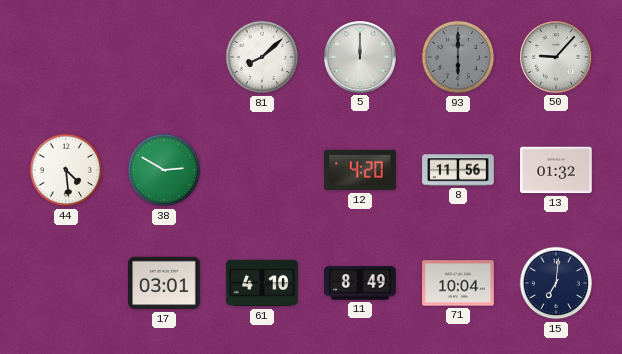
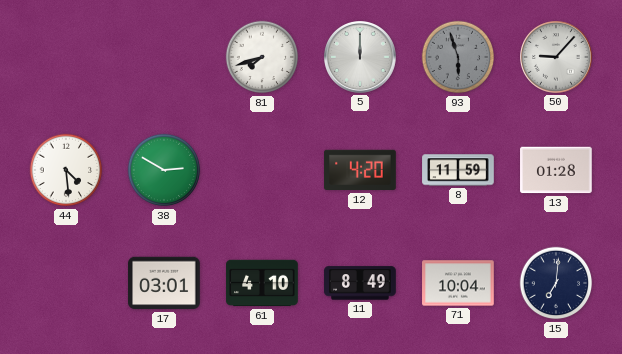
81: 8:08 -> 7:42
93: 6:00 -> 5:57
8: 11:56 -> 11:59
13: 01:32 -> 01:28
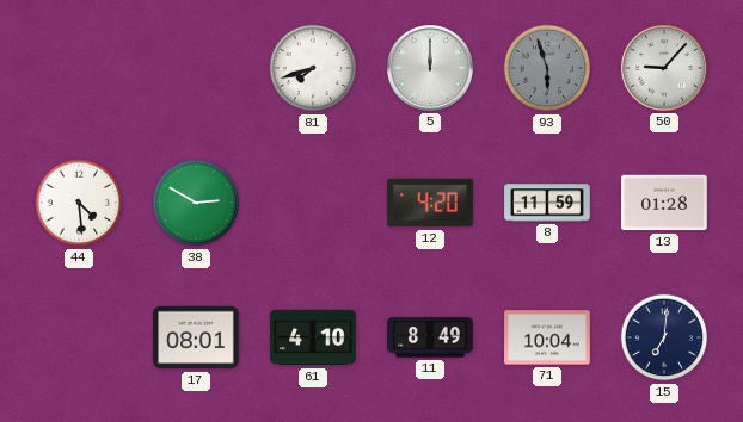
17: 03:01 -> 08:01
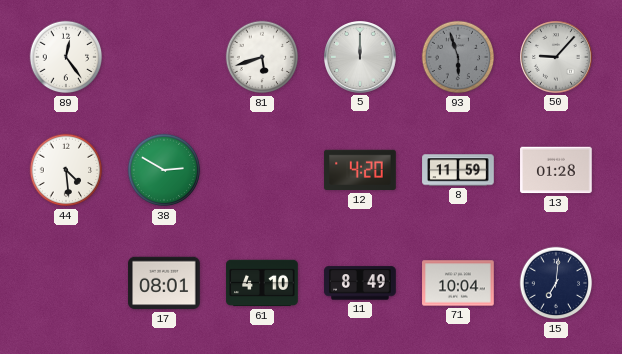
89: none -> 12:24
81: 7:42 -> 5:42
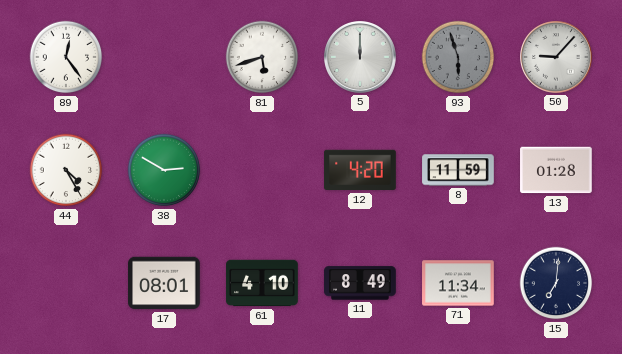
44: 4:29 -> 4:25
71: 10:04 -> 11:34
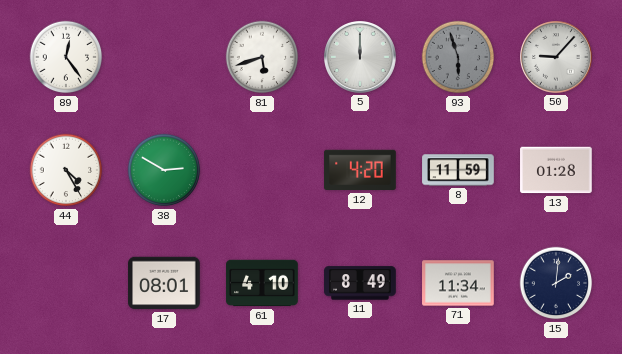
15: 7:01 -> 2:01
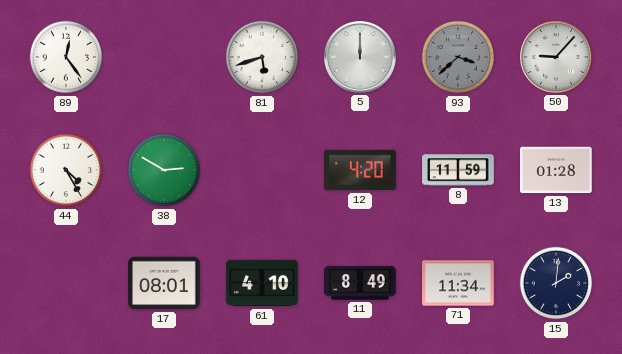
93: 5:57 -> 3:38
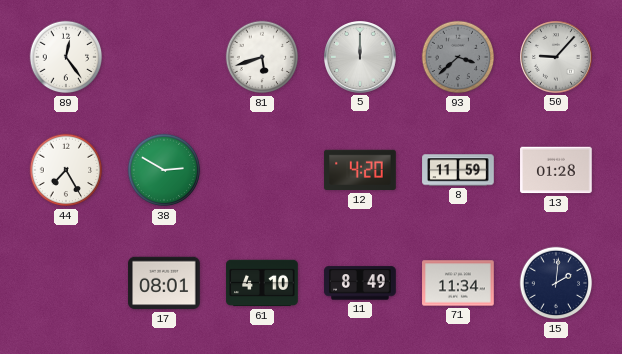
44: 4:25 -> 7:25
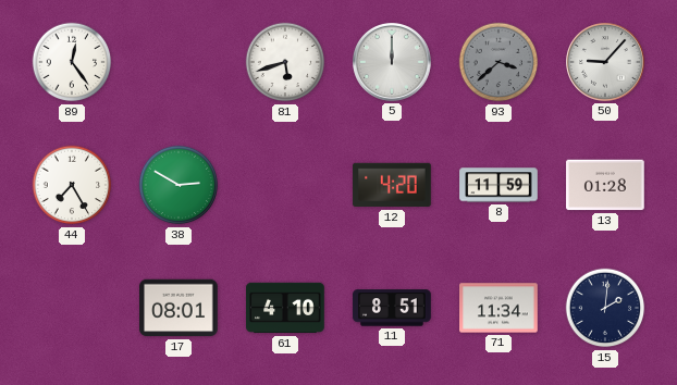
11: 8:49 -> 8:51
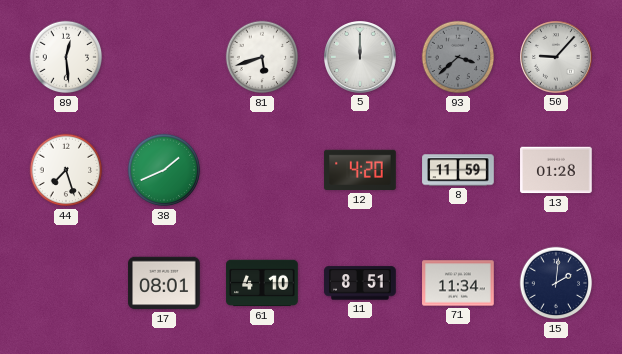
89: 12:24 -> 12:29
44: 7:25 -> 7:27
38: 2:50 -> 1:41
